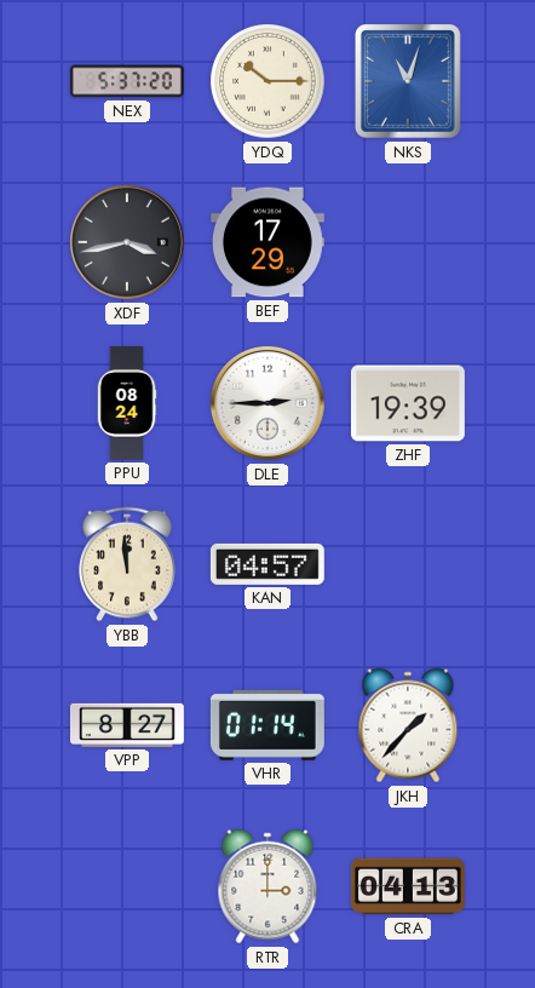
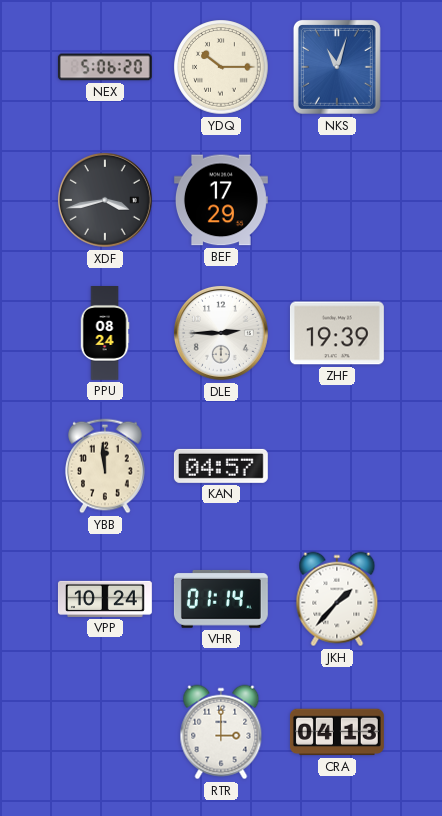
NEX: 5:37 -> 5:06
VPP: 8:27 -> 10:24
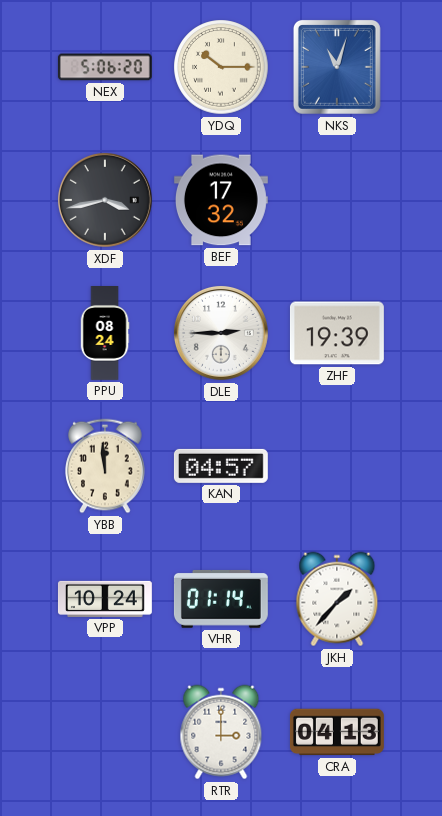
BEF: 17:29 -> 17:32
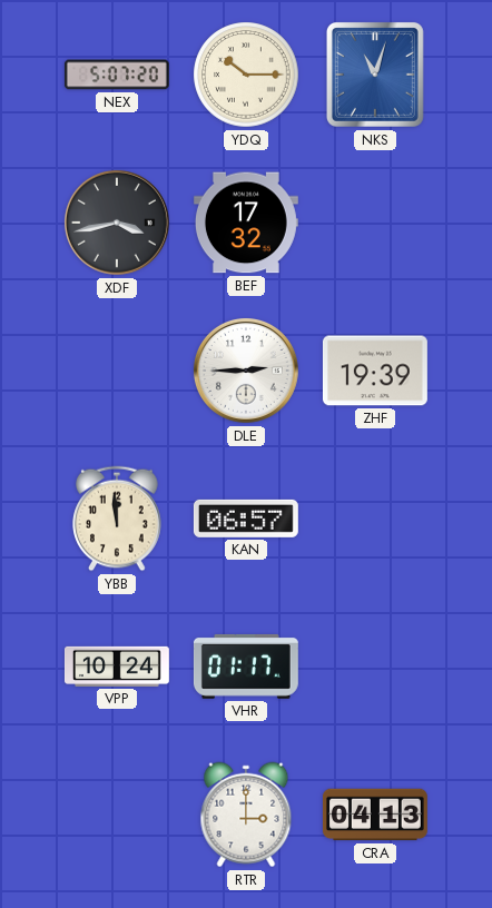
NEX: 5:06 -> 5:07
PPU: 08:24 -> none
KAN: 04:57 -> 06:57
VHR: 01:14 -> 01:17
JKH: 1:37 -> none
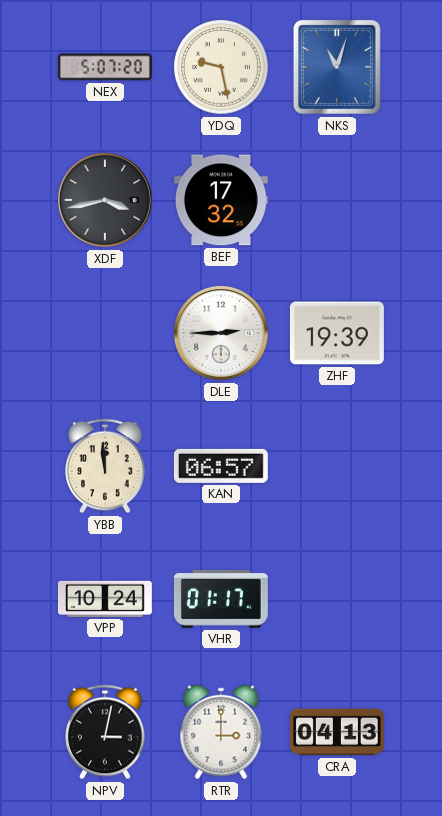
YDQ: 10:15 -> 9:28
NPV: none -> 3:02
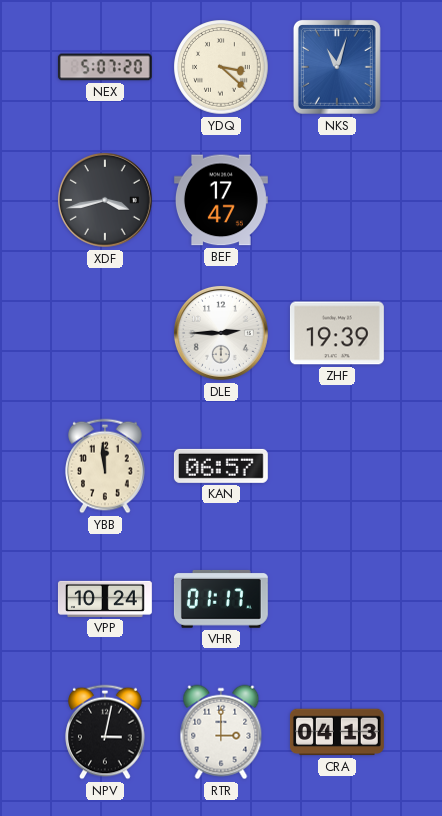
YDQ: 9:28 -> 3:22
BEF: 17:32 -> 17:47
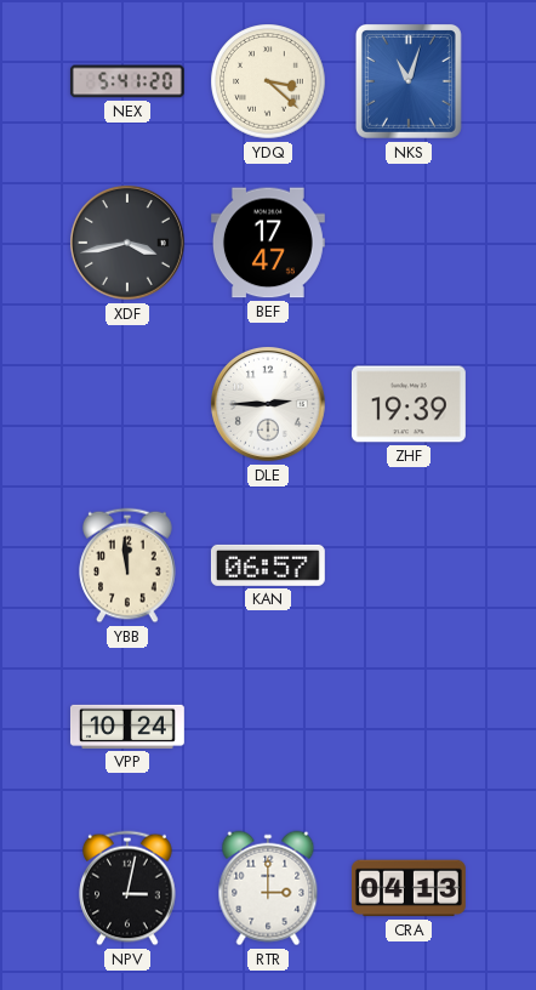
NEX: 5:07 -> 5:41
VHR: 01:17 -> none
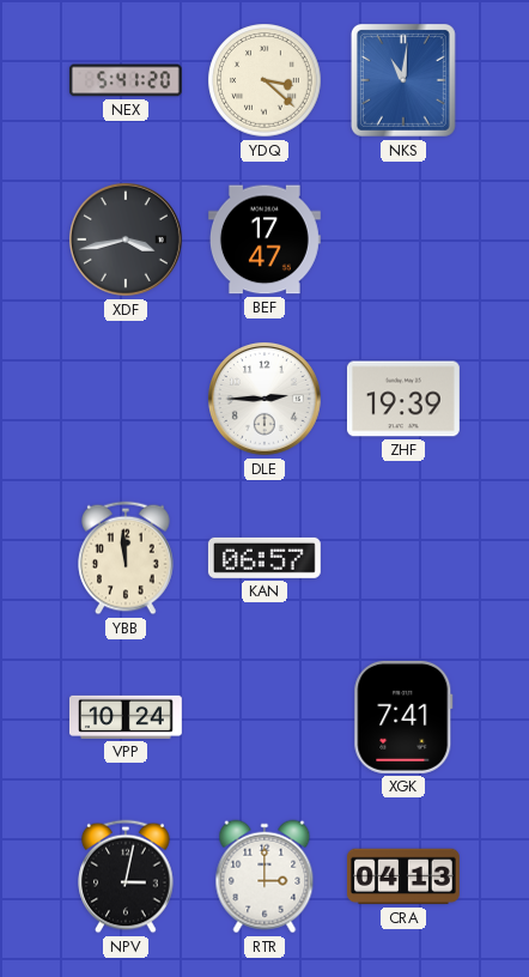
NKS: 11:03 -> 11:01
XGK: none -> 7:41
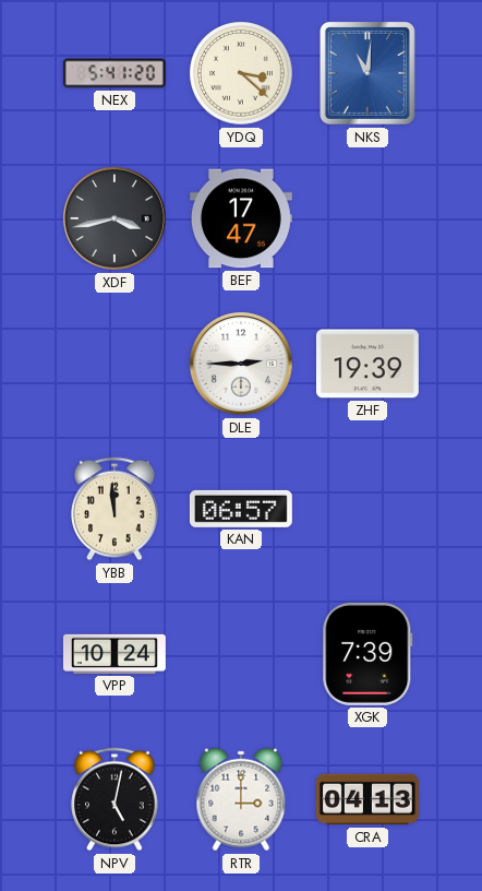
XGK: 7:41 -> 7:39
NPV: 3:02 -> 5:02
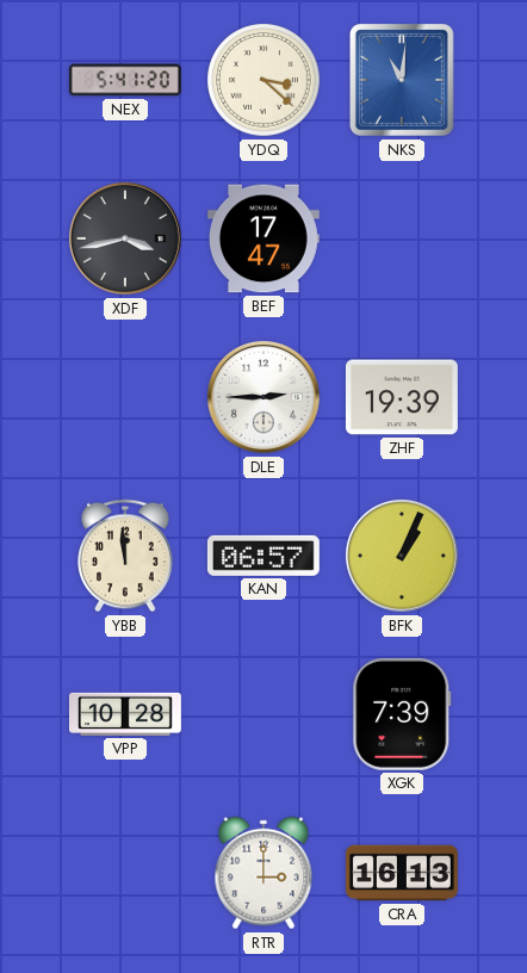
BFK: none -> 1:04
VPP: 10:24 -> 10:28
NPV: 5:02 -> none
CRA: 04:13 -> 16:13
